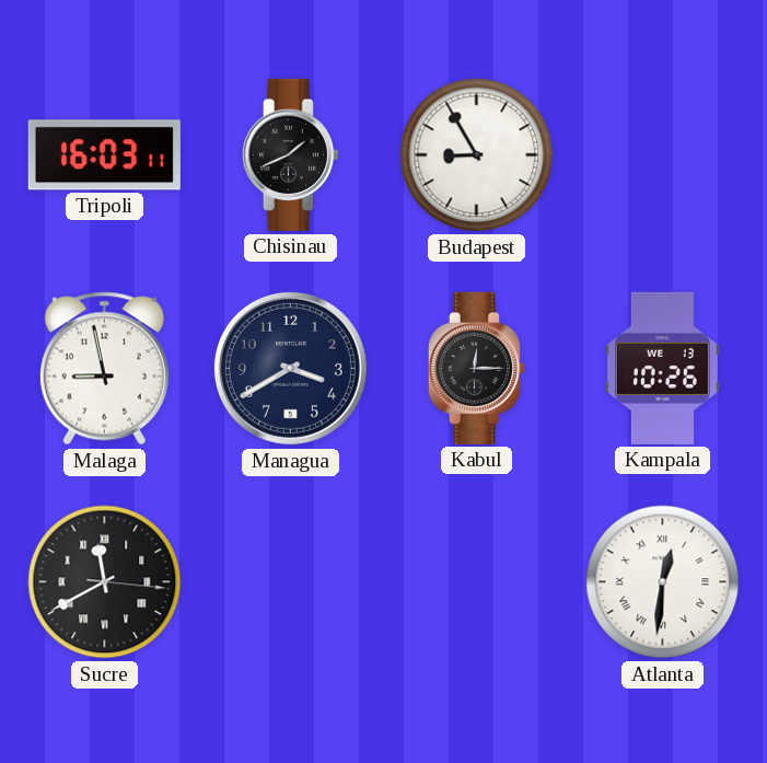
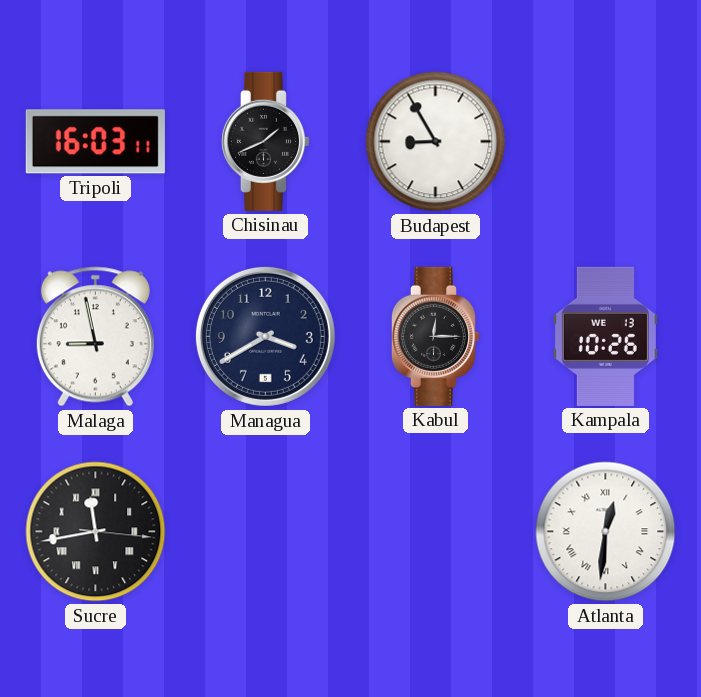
Sucre: 11:40 -> 11:43
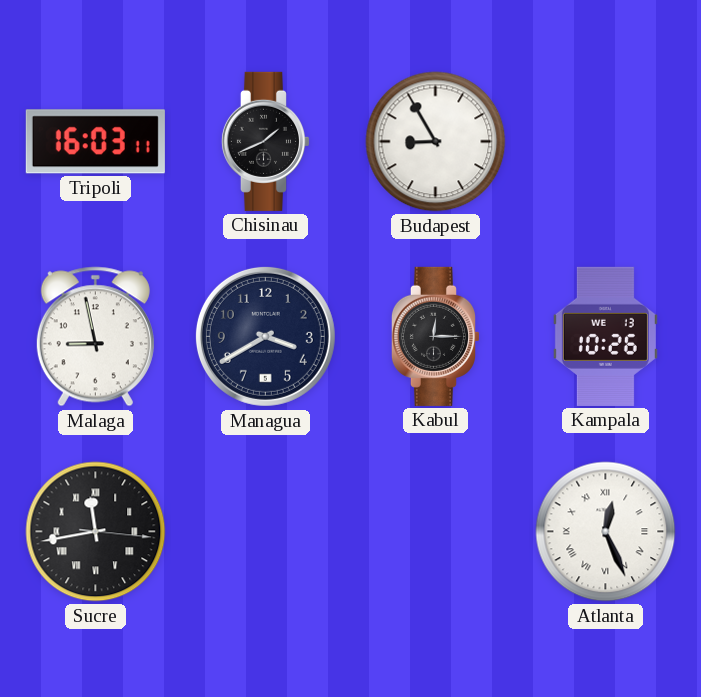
Atlanta: 12:31 -> 12:26
